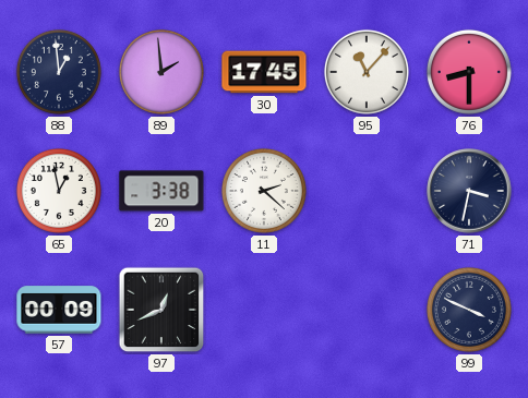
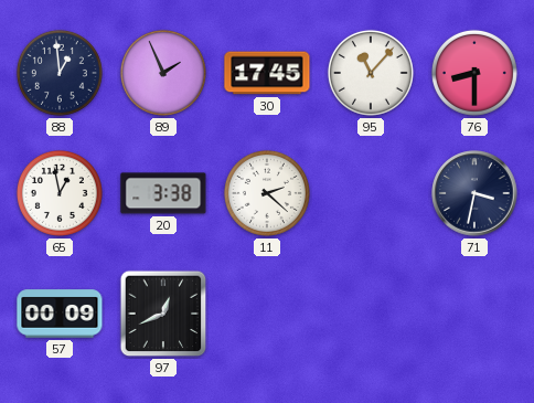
89: 1:59 -> 1:56
99: 3:49 -> none
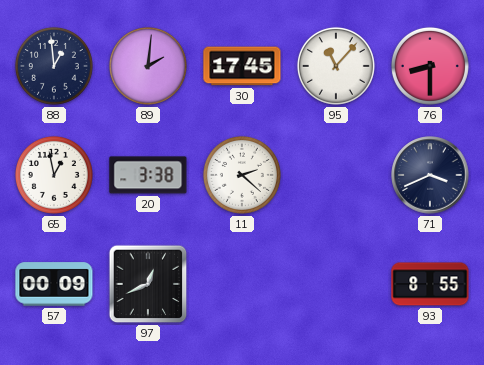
89: 1:56 -> 2:01
71: 3:32 -> 3:41
93: none -> 8:55
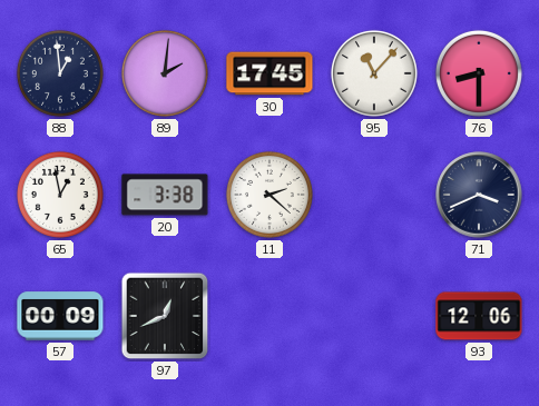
93: 8:55 -> 12:06
